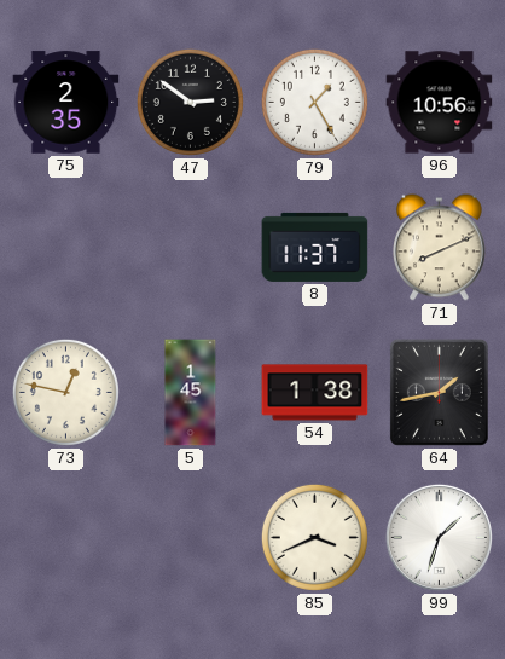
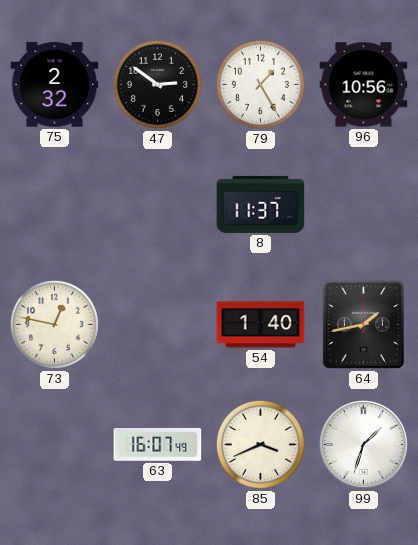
75: 2:35 -> 2:32
71: 8:11 -> none
5: 1:45 -> none
54: 1:38 -> 1:40
63: none -> 16:07
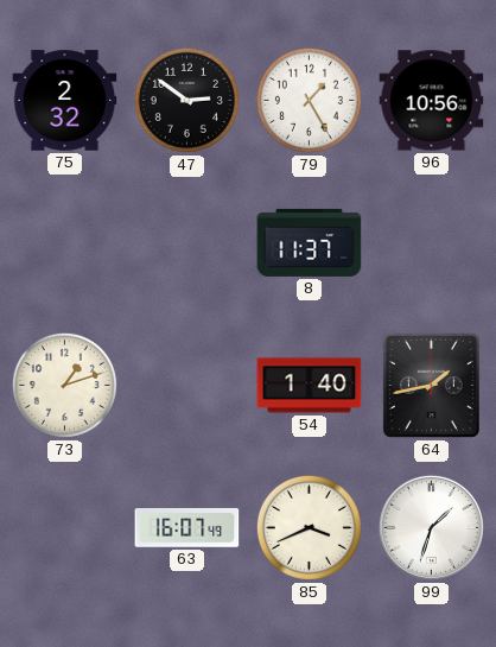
73: 12:47 -> 1:12
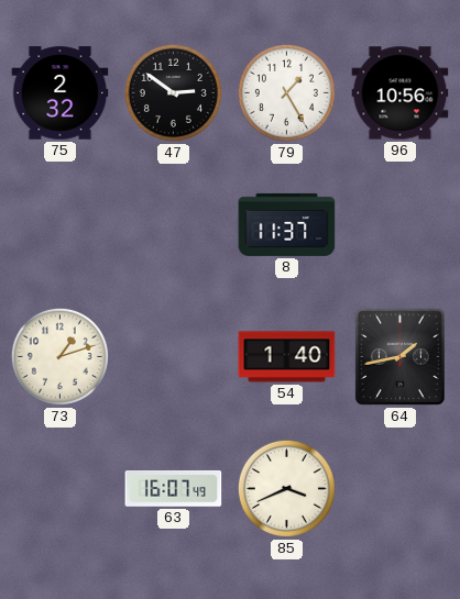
99: 1:33 -> none
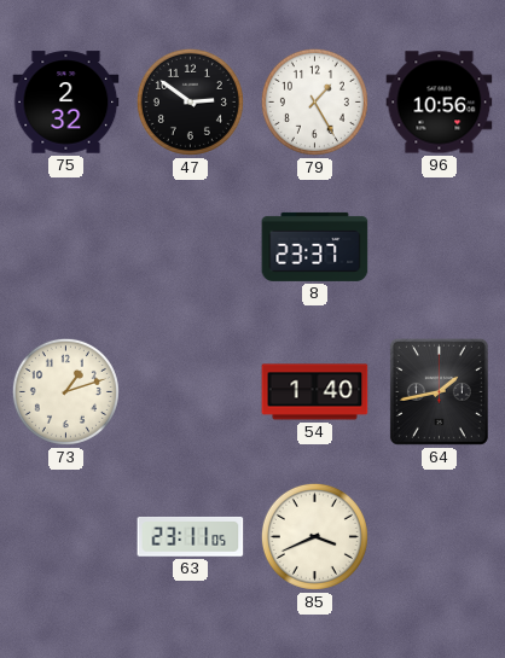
8: 11:37 -> 23:37
63: 16:07 -> 23:11
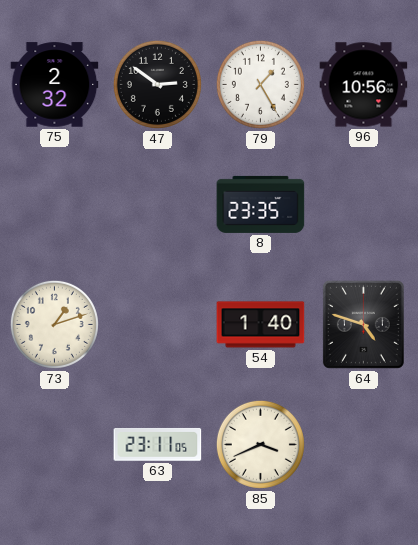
8: 23:37 -> 23:35
64: 1:43 -> 4:48
